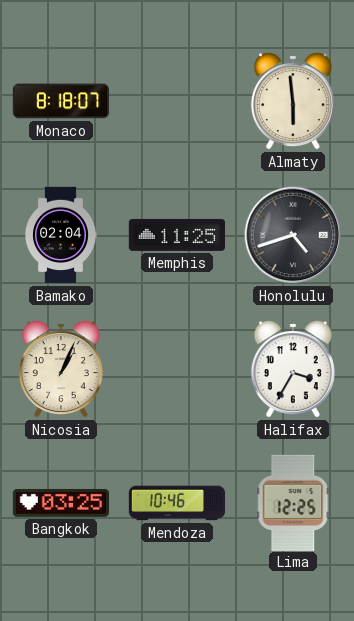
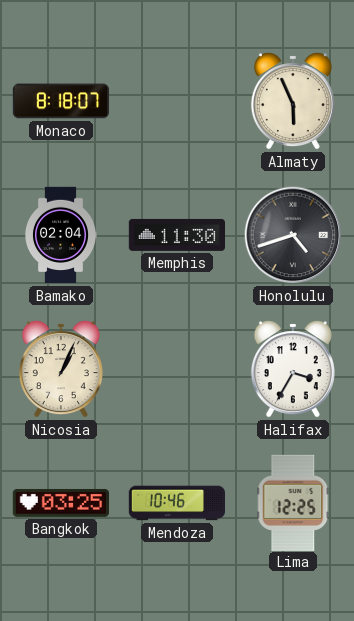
Almaty: 5:59 -> 5:56
Memphis: 11:25 -> 11:30
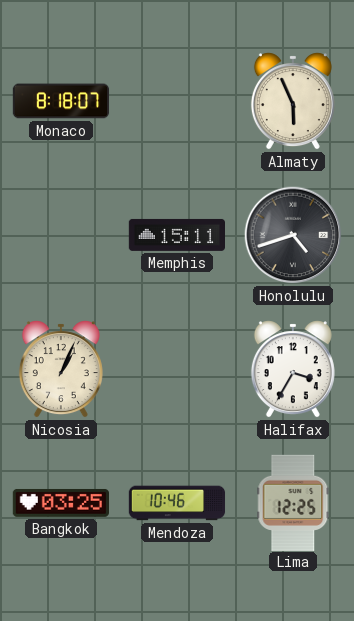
Bamako: 02:04 -> none
Memphis: 11:30 -> 15:11
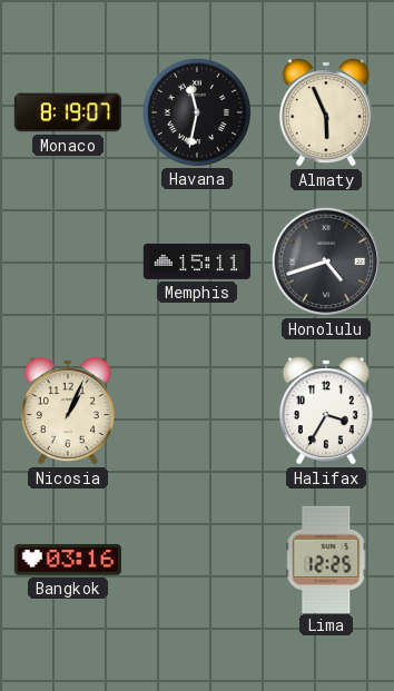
Monaco: 8:18 -> 8:19
Havana: none -> 11:32
Bangkok: 03:25 -> 03:16
Mendoza: 10:46 -> none
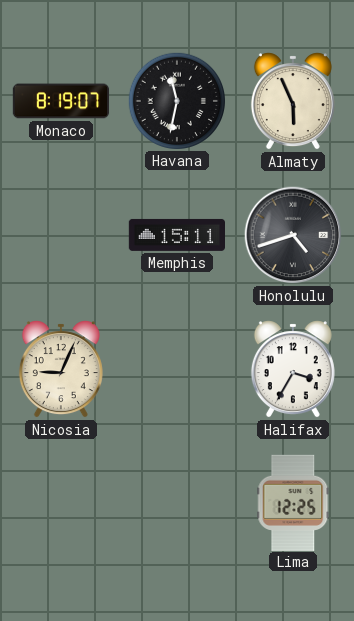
Nicosia: 1:04 -> 9:04
Bangkok: 03:16 -> none
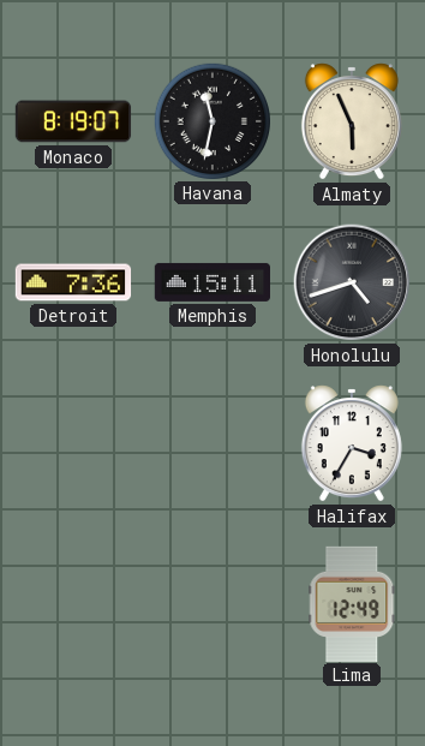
Detroit: none -> 7:36
Nicosia: 9:04 -> none
Lima: 12:25 -> 12:49
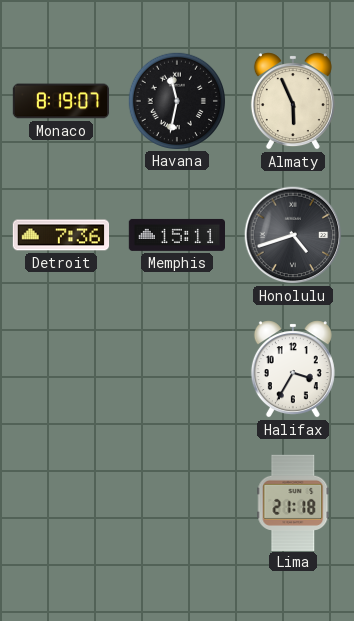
Lima: 12:49 -> 21:18
